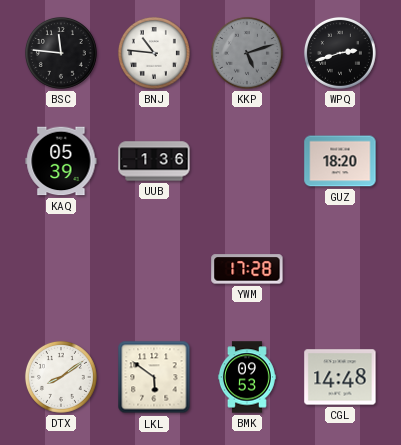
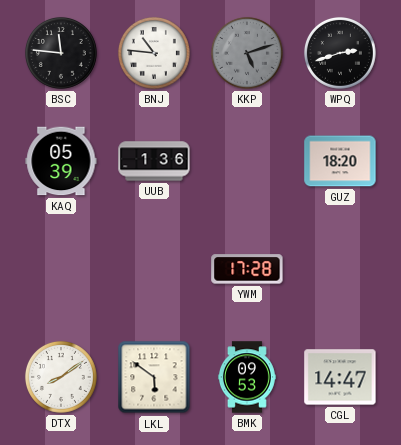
CGL: 14:48 -> 14:47
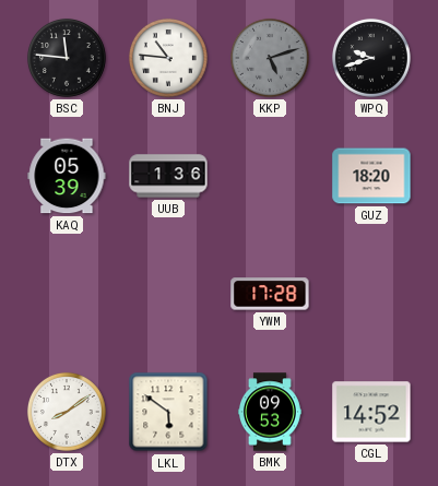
WPQ: 2:42 -> 9:42
CGL: 14:47 -> 14:52
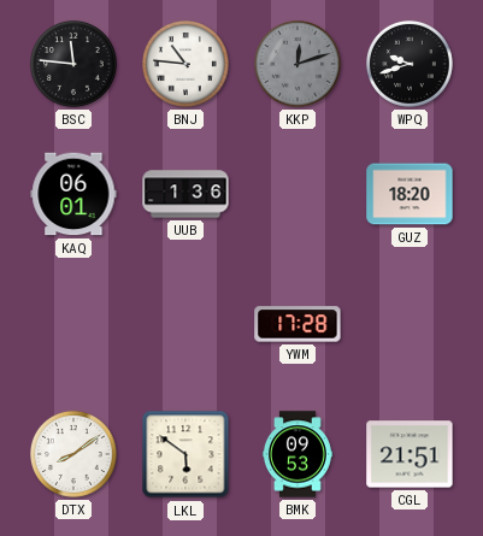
KKP: 5:12 -> 12:12
KAQ: 05:39 -> 06:01
CGL: 14:52 -> 21:51
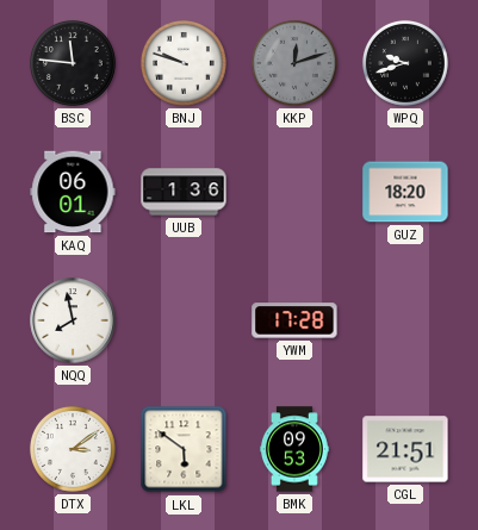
BNJ: 10:46 -> 9:48
NQQ: none -> 7:58
DTX: 8:09 -> 3:09
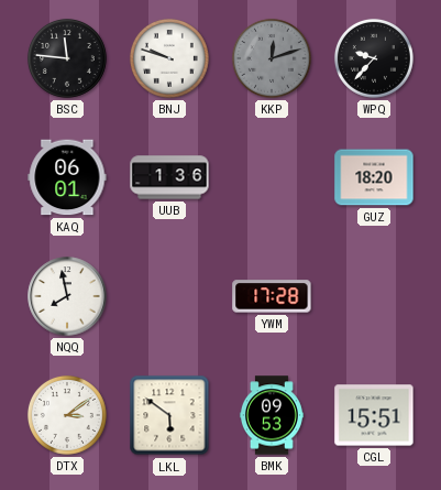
WPQ: 9:42 -> 9:37
CGL: 21:51 -> 15:51
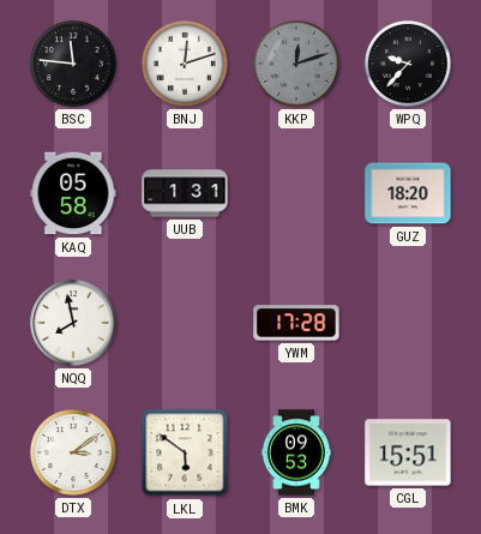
BNJ: 9:48 -> 12:12
KAQ: 06:01 -> 05:58
UUB: 1:36 -> 1:31
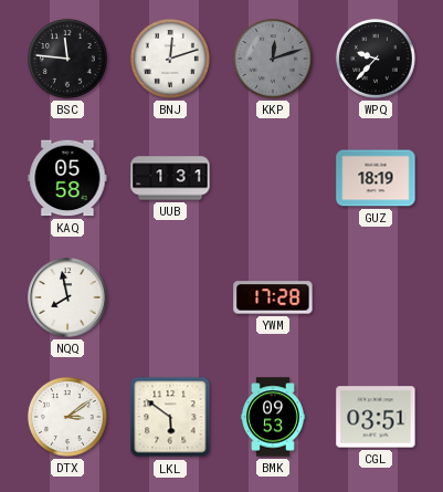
GUZ: 18:20 -> 18:19
CGL: 15:51 -> 03:51
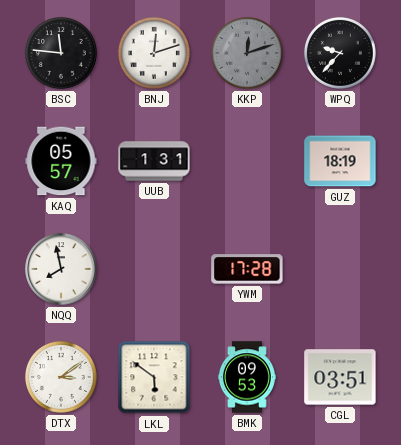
KAQ: 05:58 -> 05:57
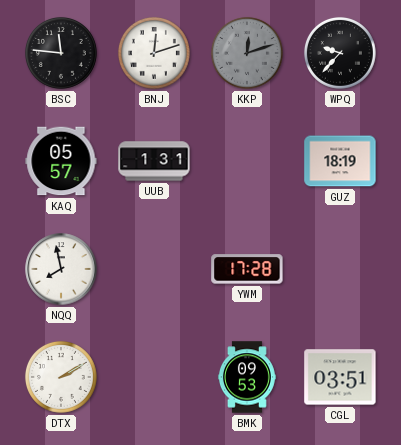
DTX: 3:09 -> 2:10
LKL: 5:51 -> none
